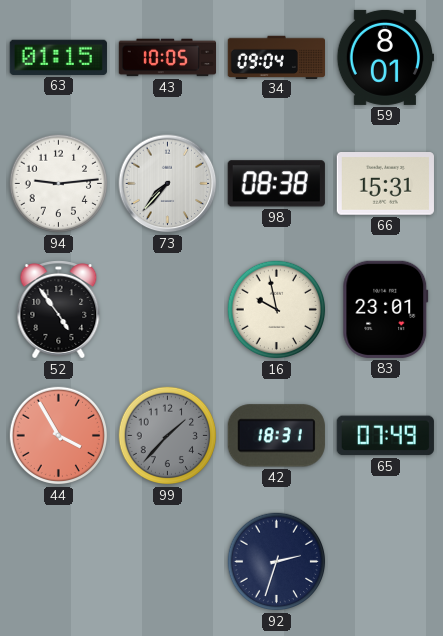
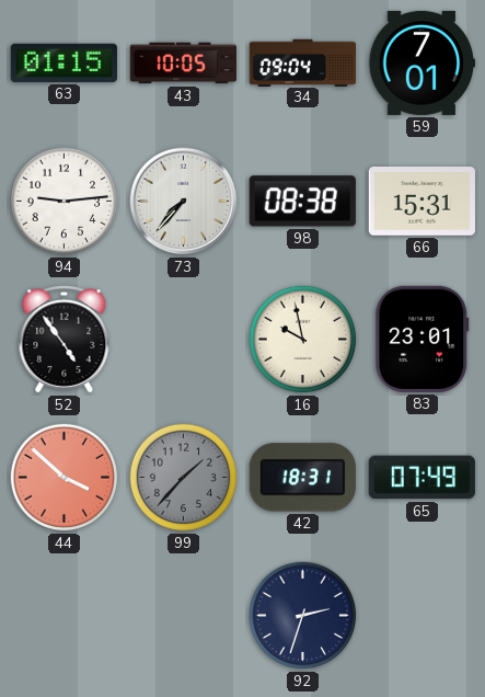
59: 8:01 -> 7:01
44: 3:55 -> 3:52
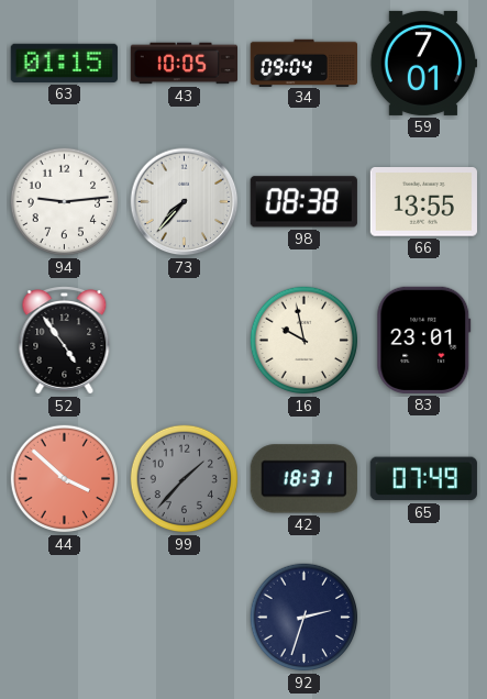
66: 15:31 -> 13:55
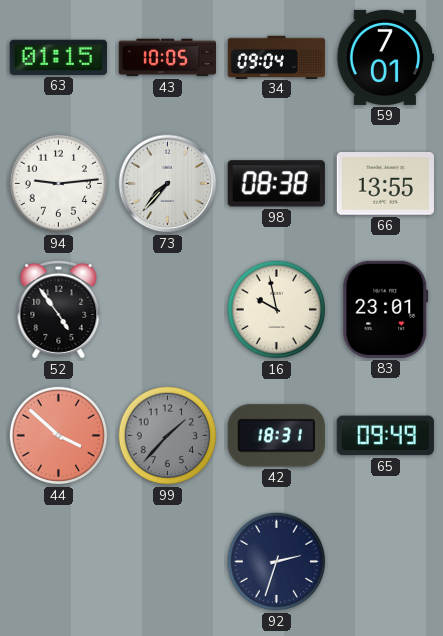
65: 07:49 -> 09:49
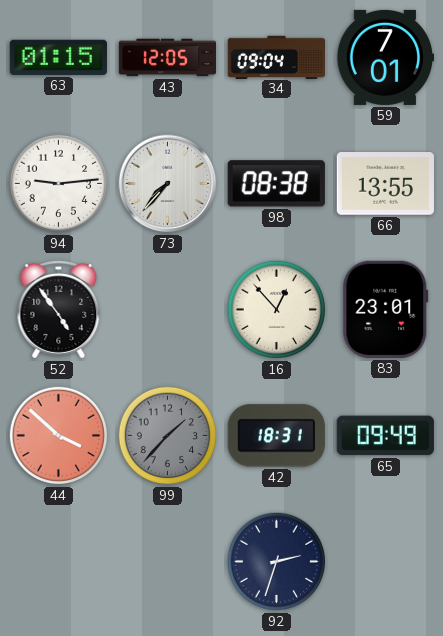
43: 10:05 -> 12:05
16: 9:58 -> 12:53
